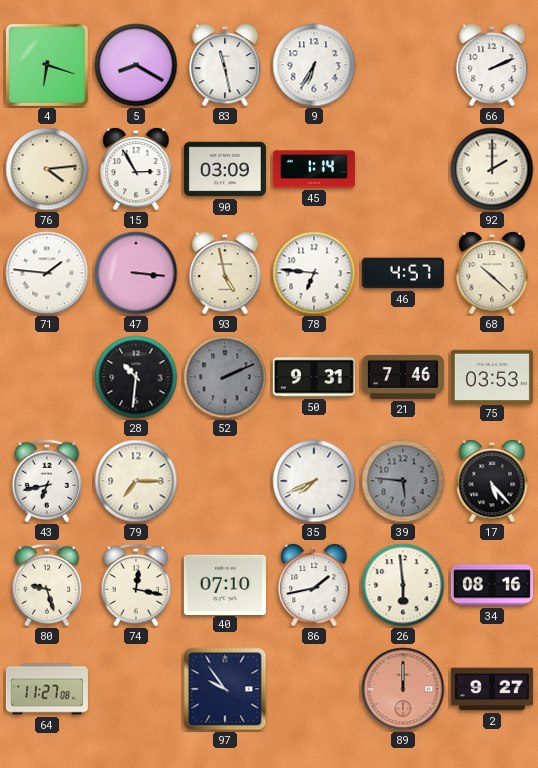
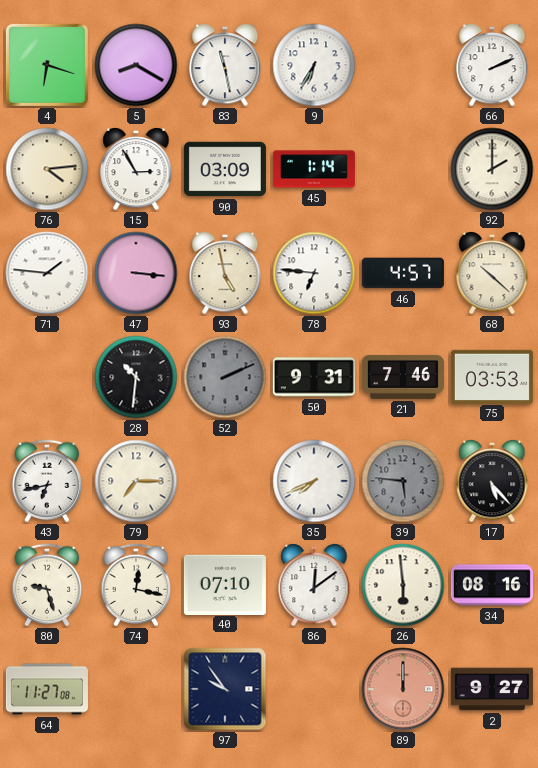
86: 1:43 -> 12:09
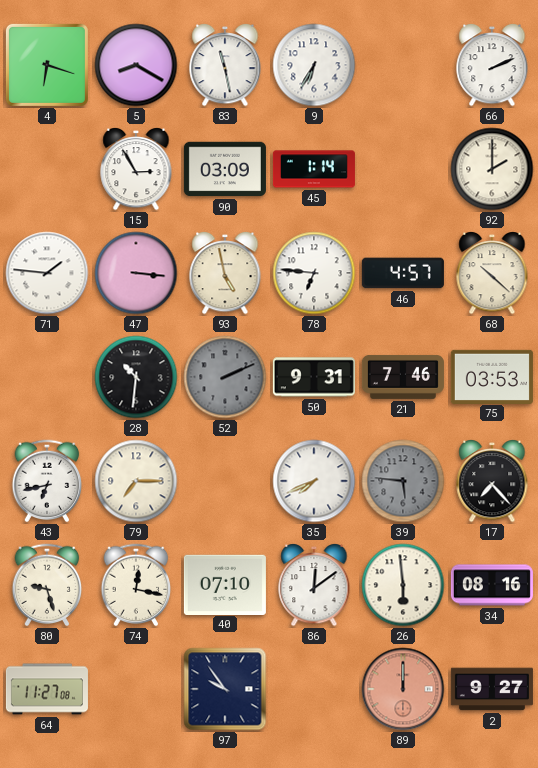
76: 4:14 -> none
17: 5:23 -> 7:23
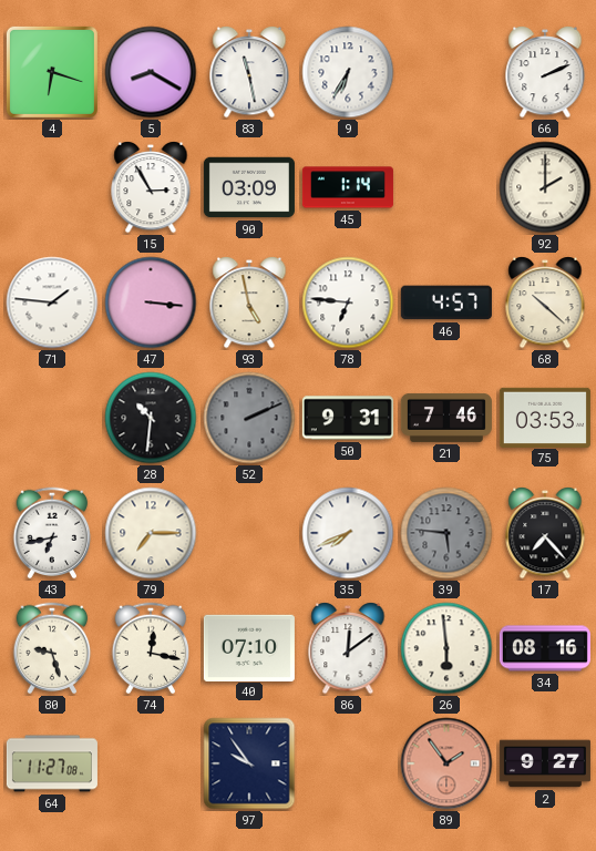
89: 12:00 -> 1:54
